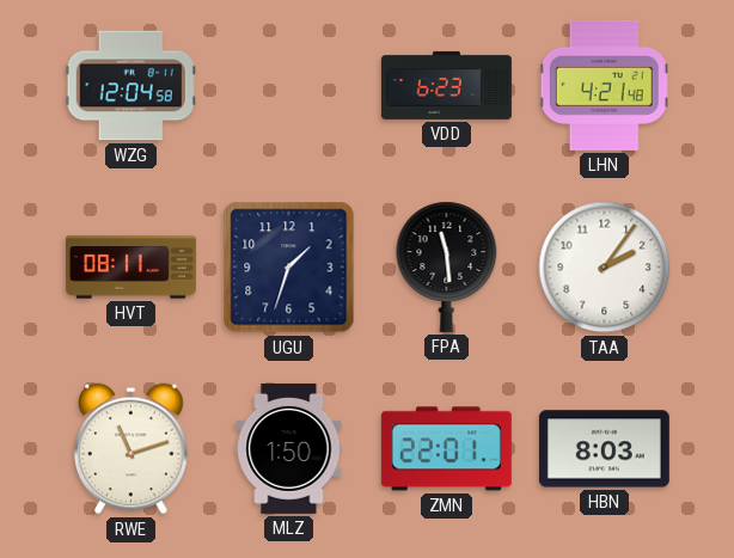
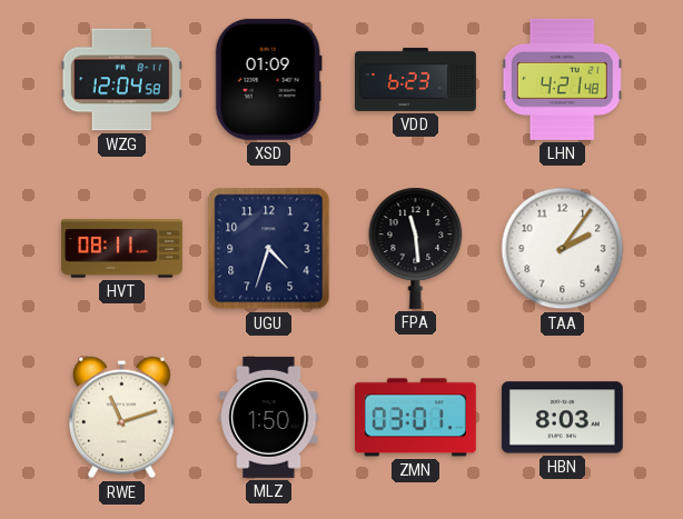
XSD: none -> 01:09
UGU: 1:33 -> 4:33
ZMN: 22:01 -> 03:01
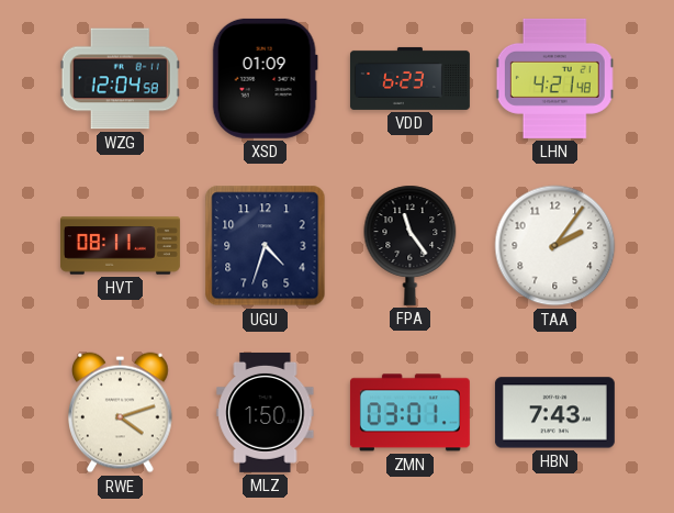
FPA: 11:29 -> 11:24
RWE: 11:12 -> 4:12
HBN: 8:03 -> 7:43
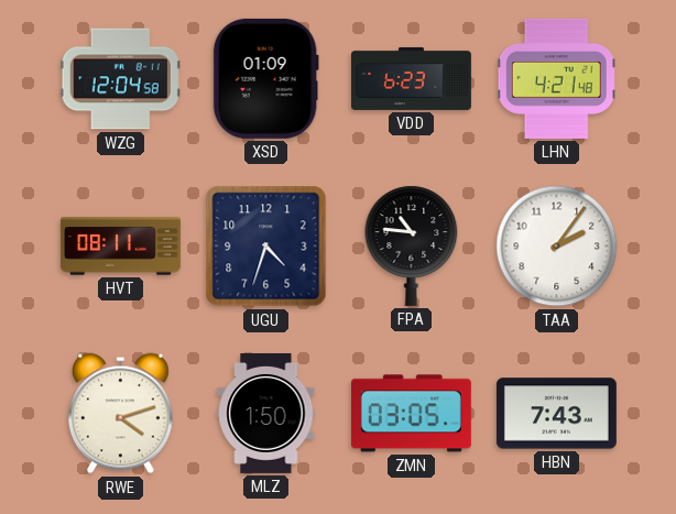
FPA: 11:24 -> 10:46
ZMN: 03:01 -> 03:05
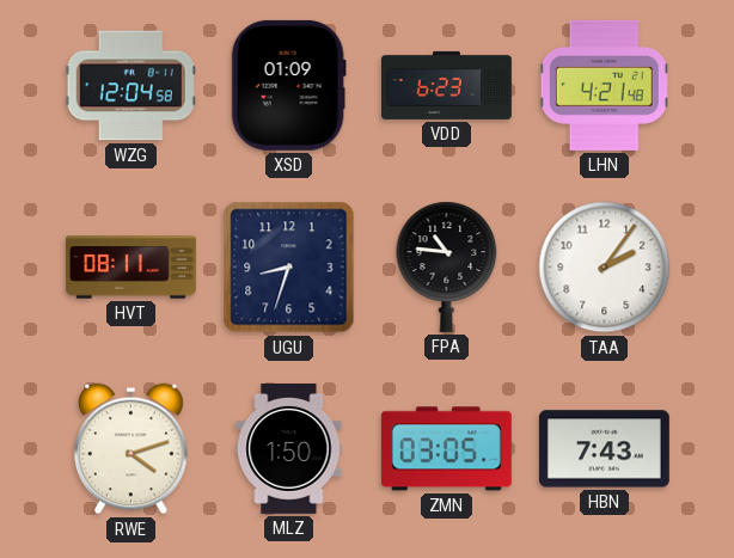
UGU: 4:33 -> 8:33
